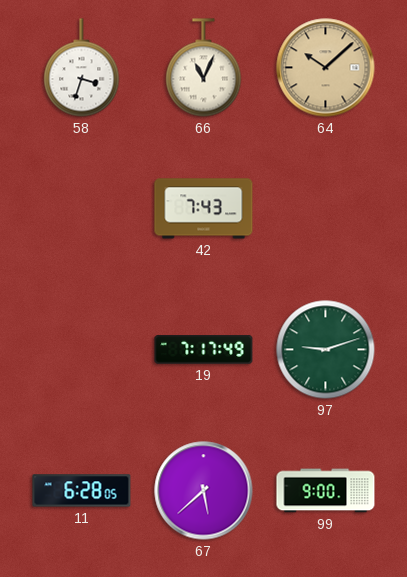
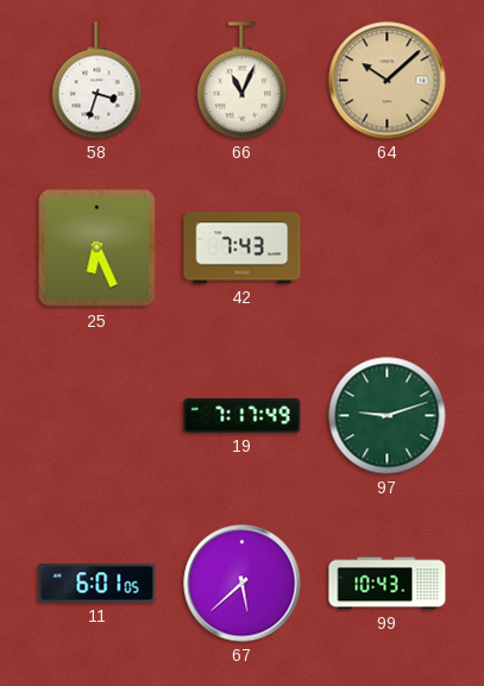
25: none -> 6:26
11: 6:28 -> 6:01
99: 9:00 -> 10:43
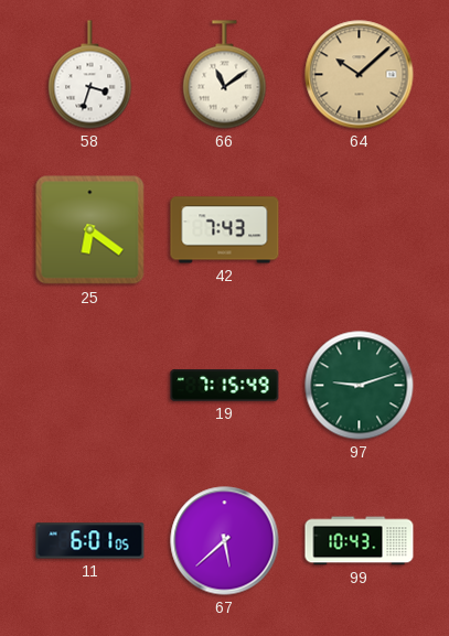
66: 11:04 -> 11:09
25: 6:26 -> 6:21
19: 7:17 -> 7:15
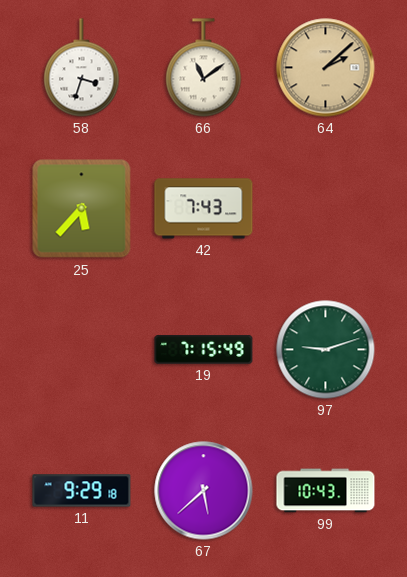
64: 10:08 -> 2:08
25: 6:21 -> 5:37
11: 6:01 -> 9:29
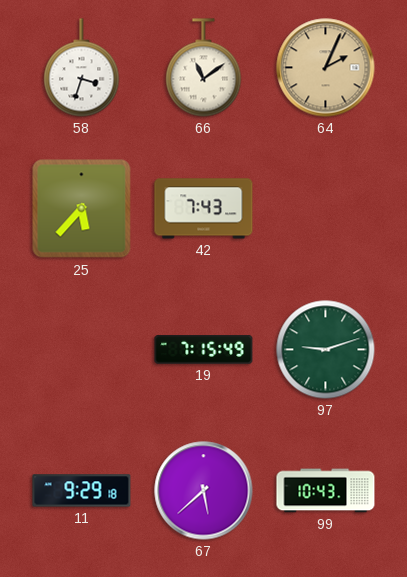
64: 2:08 -> 2:04
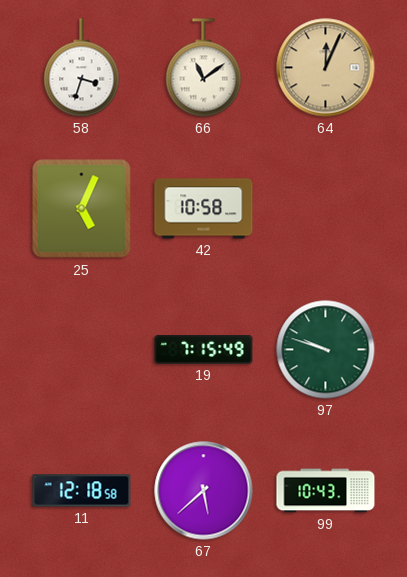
64: 2:04 -> 12:04
25: 5:37 -> 5:04
42: 7:43 -> 10:58
97: 9:12 -> 9:48
11: 9:29 -> 12:18
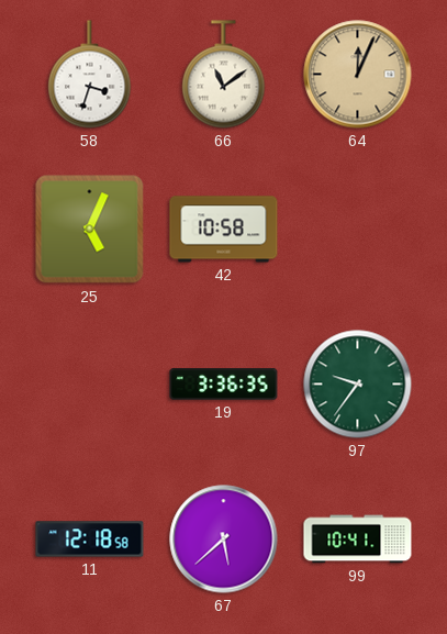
19: 7:15 -> 3:36
97: 9:48 -> 9:36
99: 10:43 -> 10:41
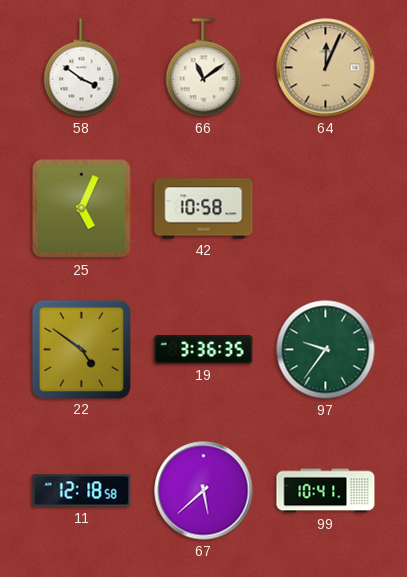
58: 3:33 -> 3:51
22: none -> 4:51
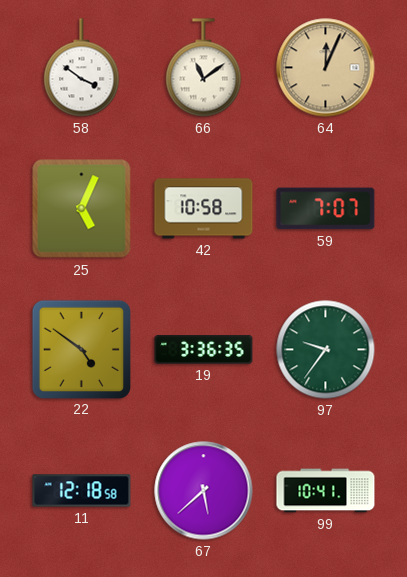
59: none -> 7:07
